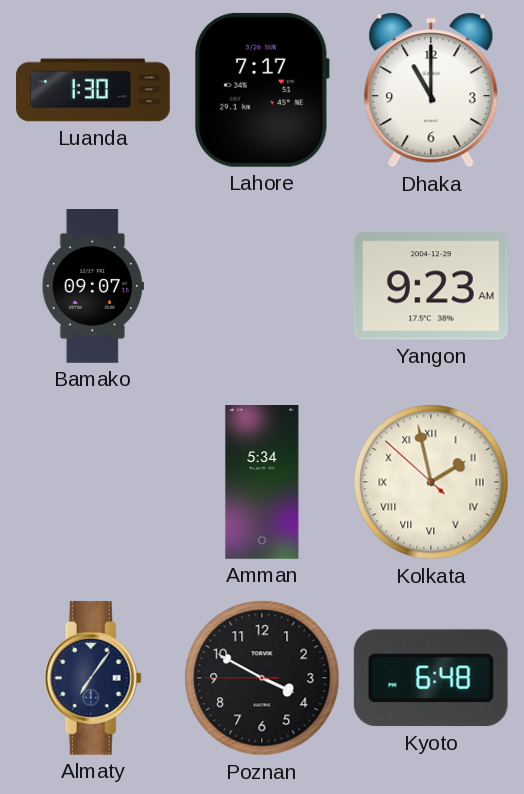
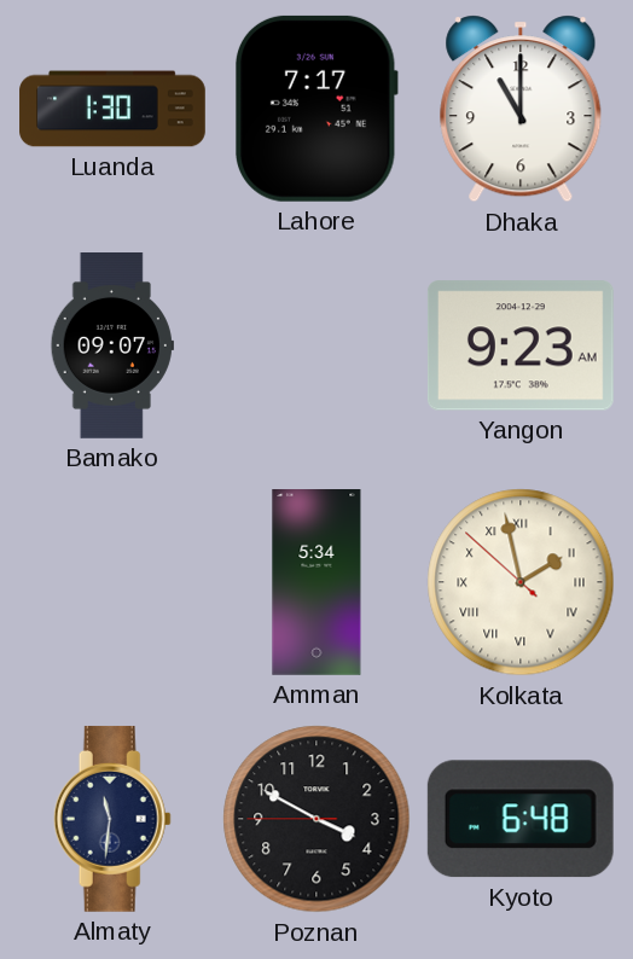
Almaty: 7:06 -> 11:31
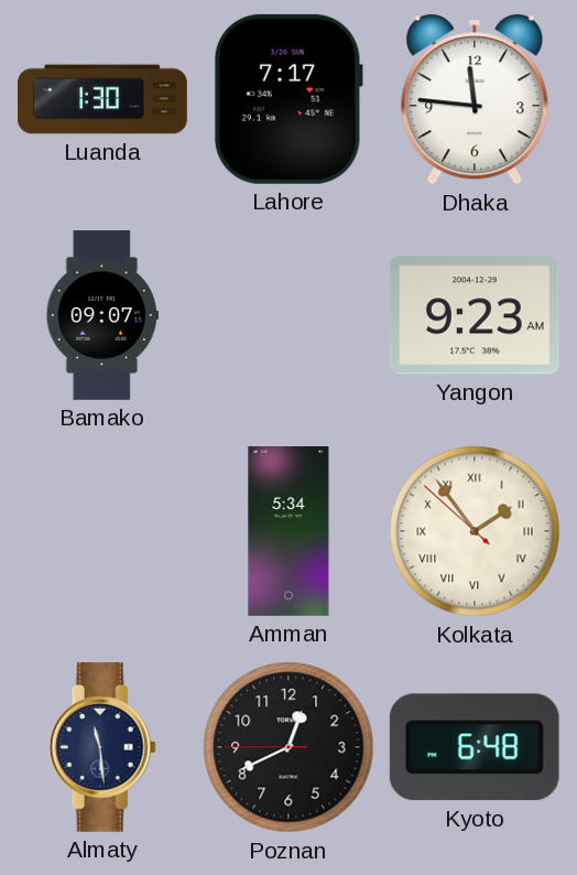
Dhaka: 11:00 -> 11:46
Kolkata: 1:57 -> 1:53
Almaty: 11:31 -> 11:29
Poznan: 3:49 -> 12:40
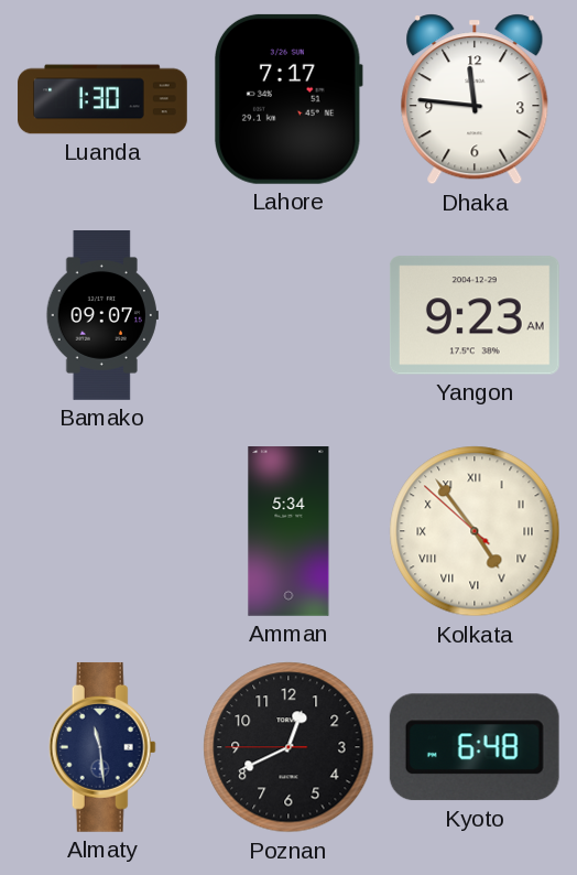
Kolkata: 1:53 -> 4:53
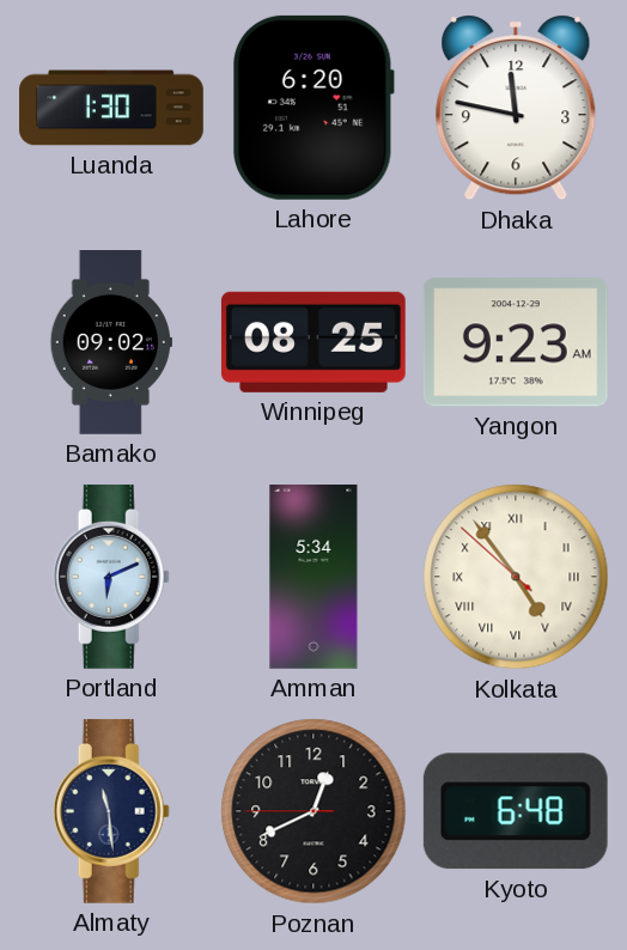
Lahore: 7:17 -> 6:20
Dhaka: 11:46 -> 11:47
Bamako: 09:07 -> 09:02
Winnipeg: none -> 08:25
Portland: none -> 6:11
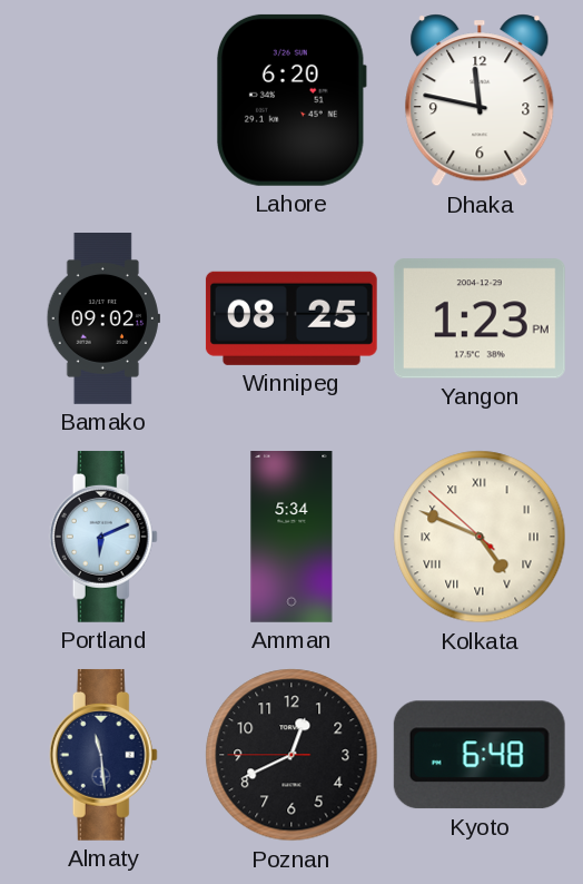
Luanda: 1:30 -> none
Yangon: 9:23 -> 1:23
Kolkata: 4:53 -> 4:48
